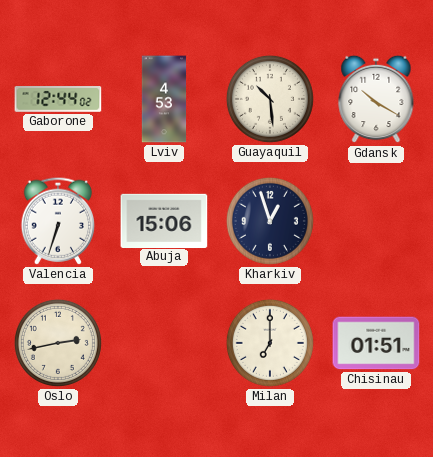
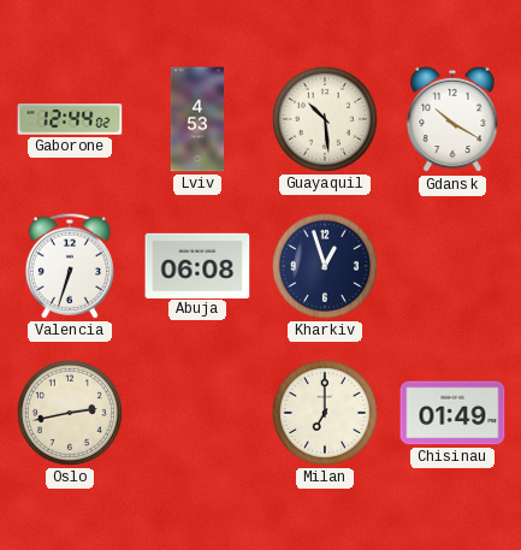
Abuja: 15:06 -> 06:08
Chisinau: 01:51 -> 01:49
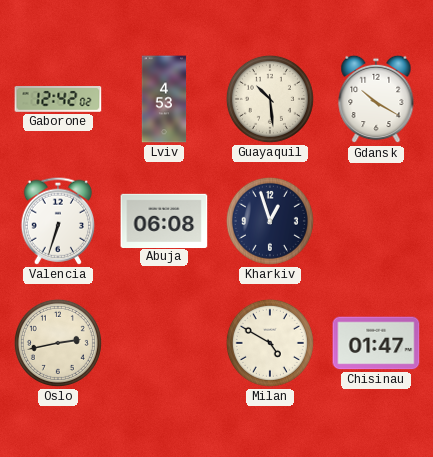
Gaborone: 12:44 -> 12:42
Milan: 7:00 -> 4:50
Chisinau: 01:49 -> 01:47
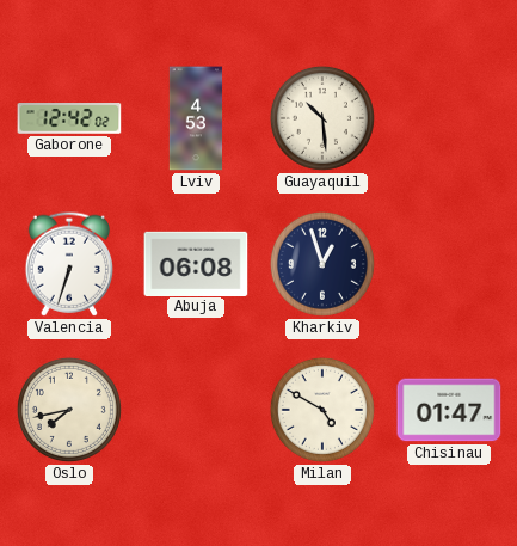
Gdansk: 10:20 -> none
Oslo: 2:43 -> 7:43
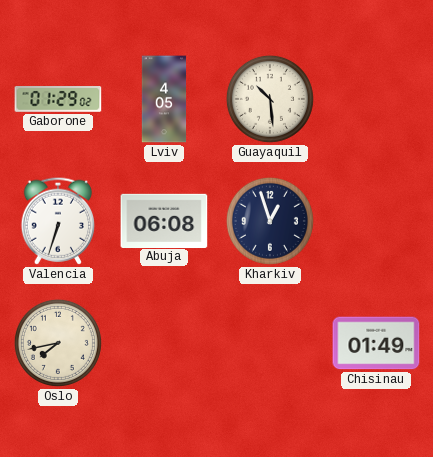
Gaborone: 12:42 -> 01:29
Lviv: 4:53 -> 4:05
Milan: 4:50 -> none
Chisinau: 01:47 -> 01:49
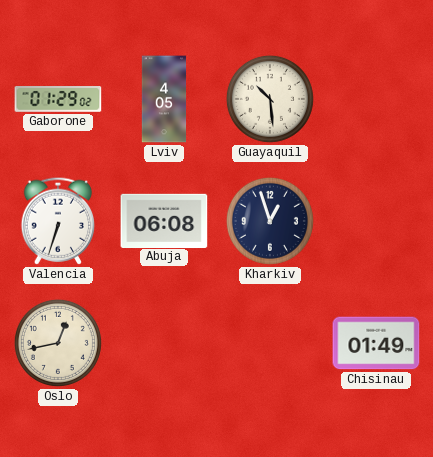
Oslo: 7:43 -> 12:43
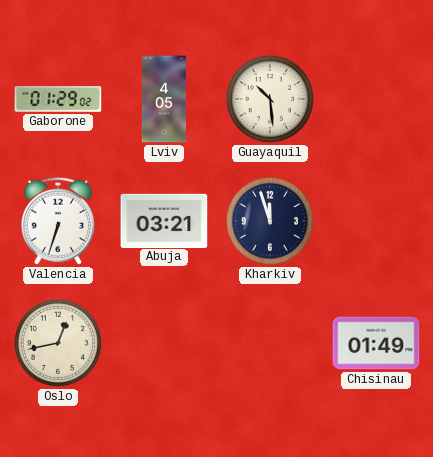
Abuja: 06:08 -> 03:21
Kharkiv: 12:57 -> 11:57
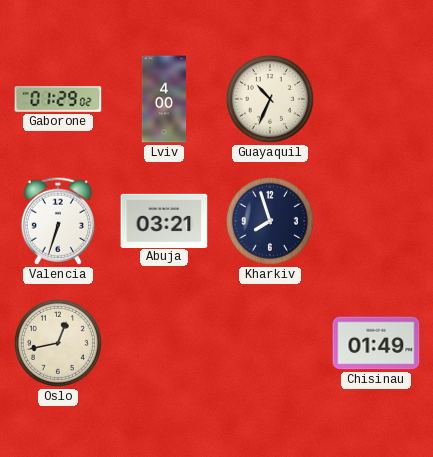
Lviv: 4:05 -> 4:00
Guayaquil: 10:29 -> 10:34
Kharkiv: 11:57 -> 7:57
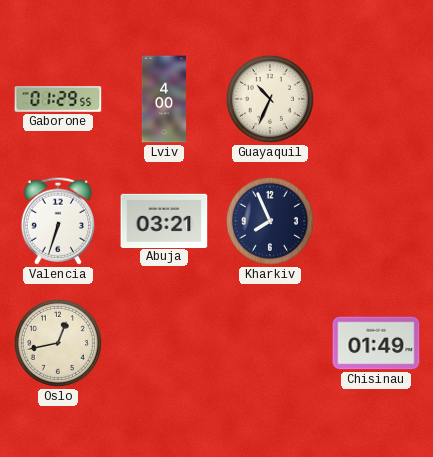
Gaborone: 01:29:02 -> 01:29:55
Kharkiv: 7:57 -> 7:56
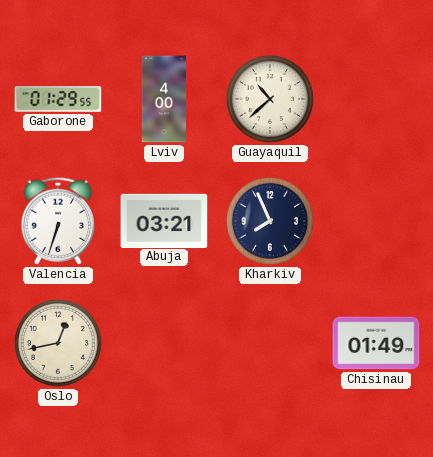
Guayaquil: 10:34 -> 10:38
